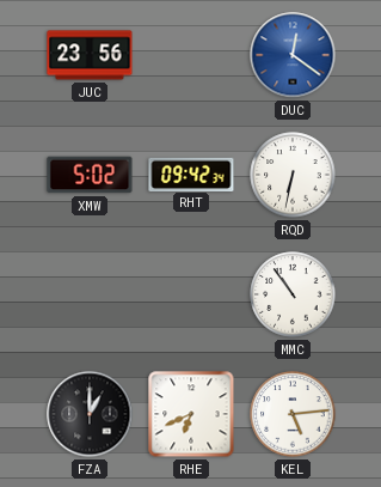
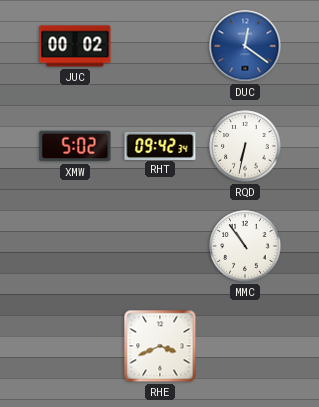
JUC: 23:56 -> 00:02
FZA: 1:00 -> none
RHE: 6:41 -> 3:41
KEL: 5:14 -> none
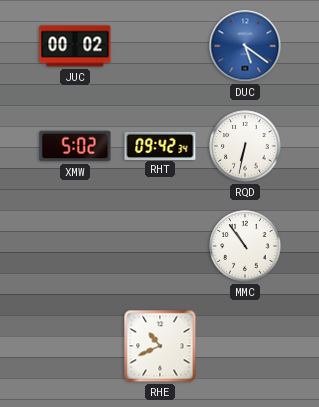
DUC: 12:21 -> 5:21
RHE: 3:41 -> 10:41
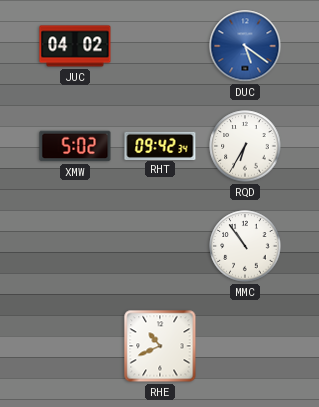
JUC: 00:02 -> 04:02
RQD: 6:32 -> 6:35
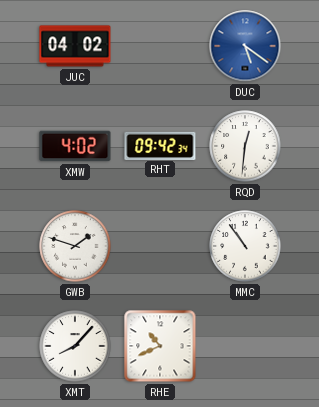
XMW: 5:02 -> 4:02
RQD: 6:35 -> 12:31
GWB: none -> 1:48
XMT: none -> 8:07
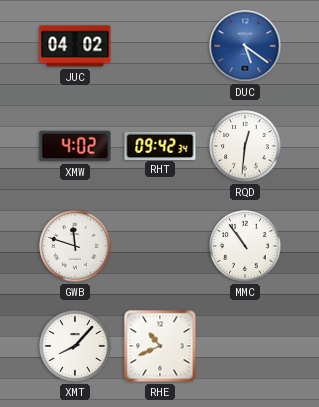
GWB: 1:48 -> 11:48
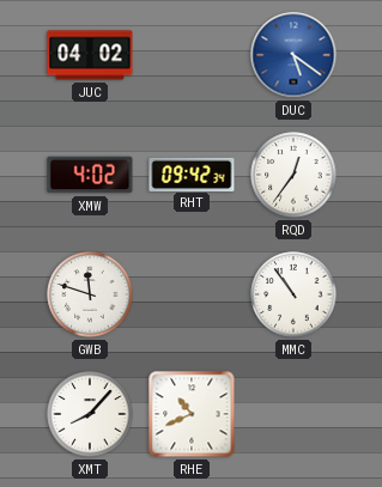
RQD: 12:31 -> 12:36
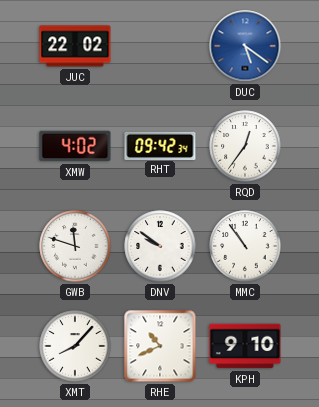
JUC: 04:02 -> 22:02
DNV: none -> 9:51
KPH: none -> 9:10
